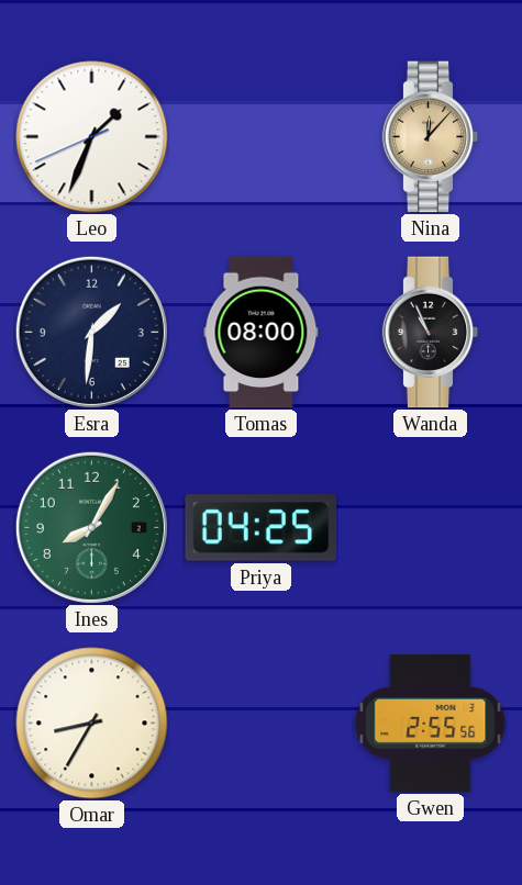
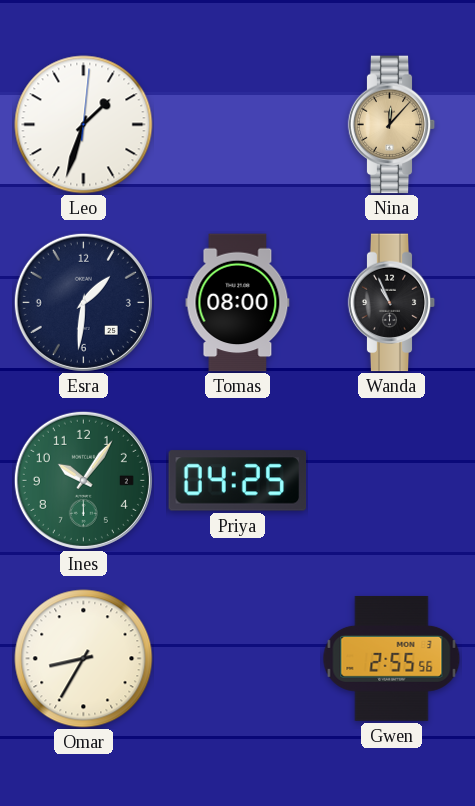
Leo: 1:33:41 -> 1:33:01
Ines: 8:05 -> 10:06
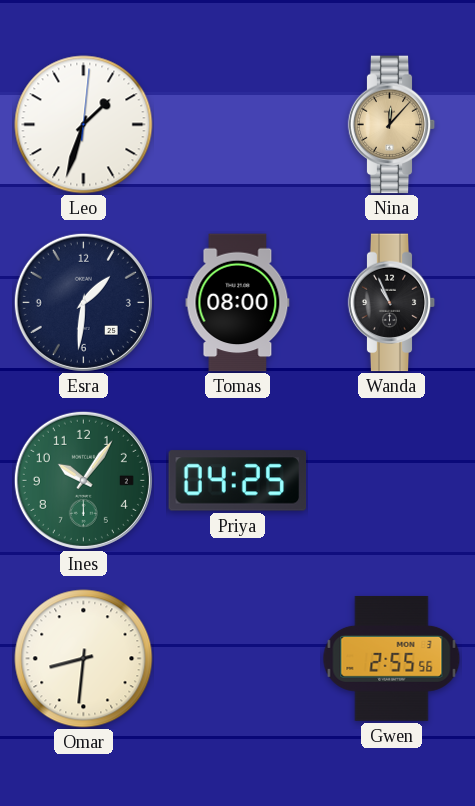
Omar: 8:35 -> 8:31
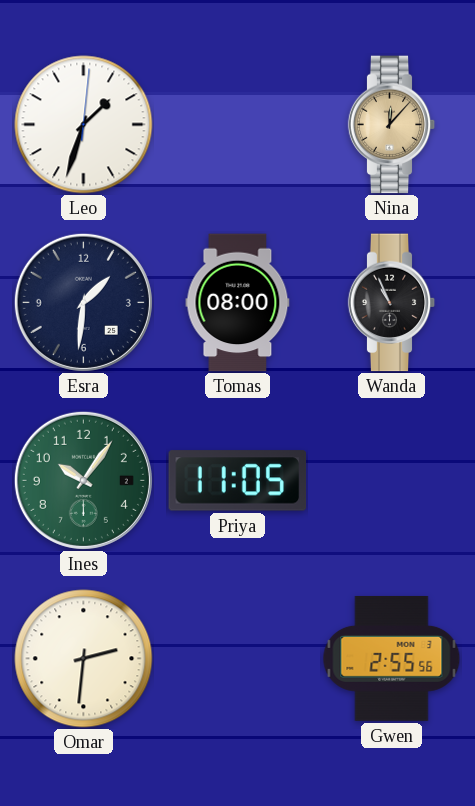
Priya: 04:25 -> 11:05
Omar: 8:31 -> 2:31
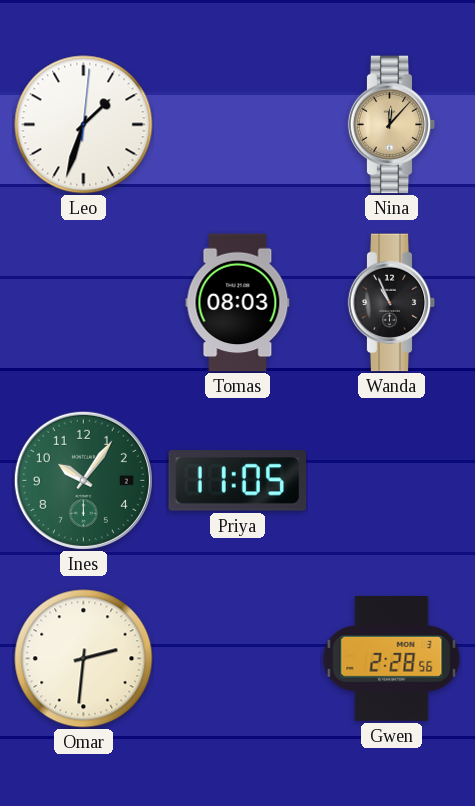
Esra: 1:31 -> none
Tomas: 08:00 -> 08:03
Gwen: 2:55 -> 2:28
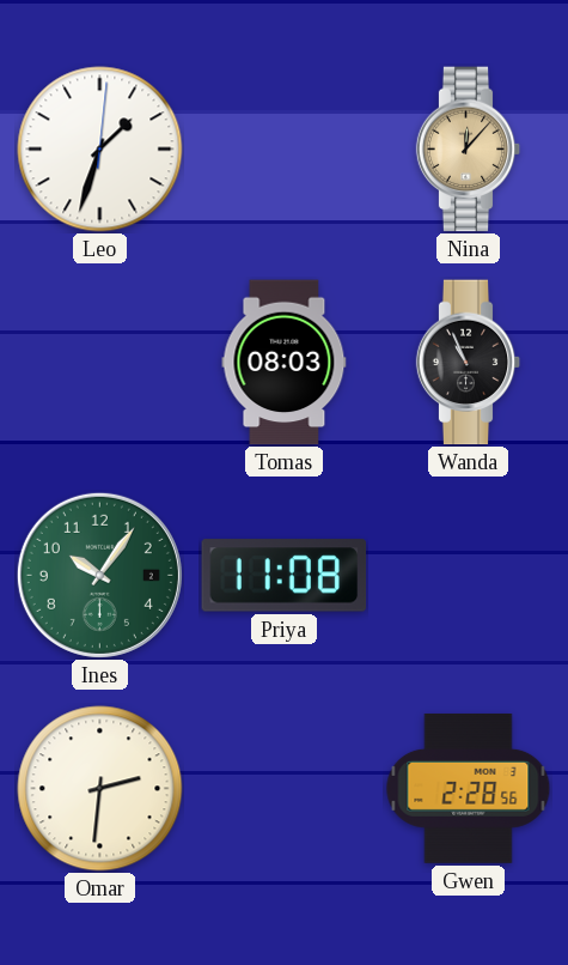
Priya: 11:05 -> 11:08
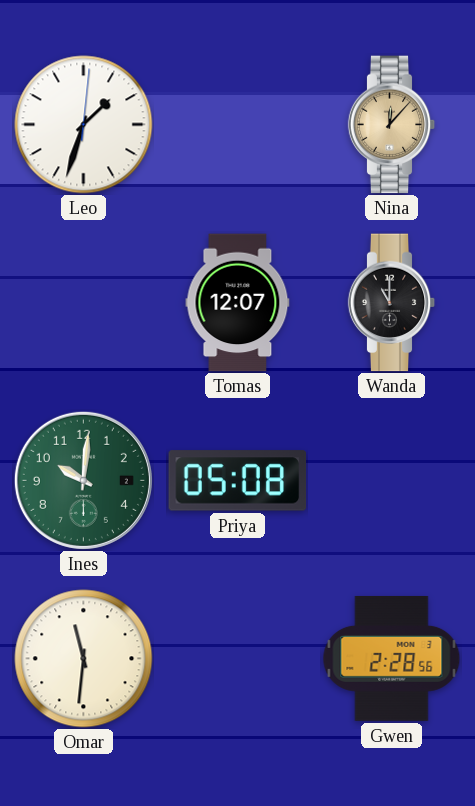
Tomas: 08:03 -> 12:07
Wanda: 10:56 -> 11:00
Ines: 10:06 -> 10:01
Priya: 11:08 -> 05:08
Omar: 2:31 -> 11:31
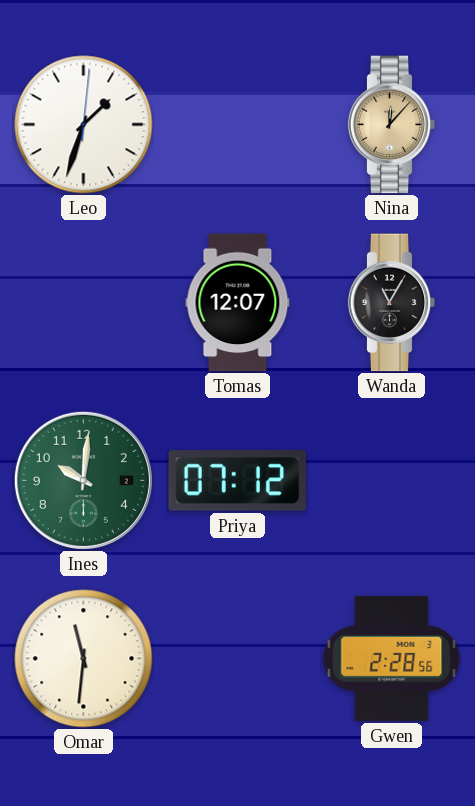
Wanda: 11:00 -> 11:05
Priya: 05:08 -> 07:12
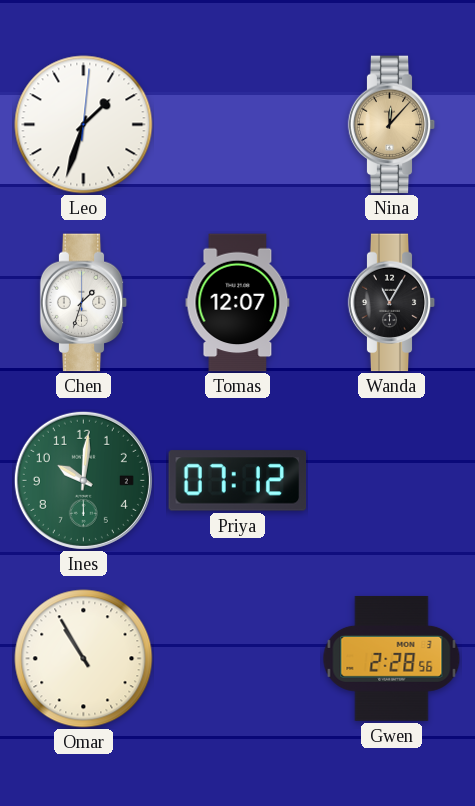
Chen: none -> 1:33
Omar: 11:31 -> 10:55
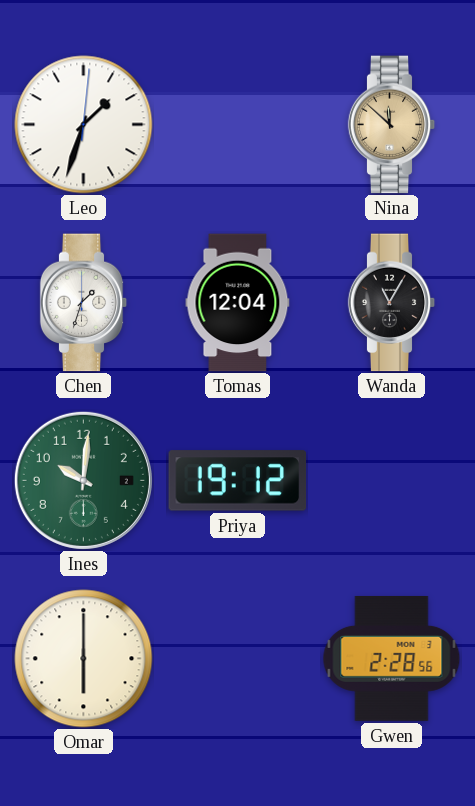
Nina: 12:07 -> 11:52
Tomas: 12:07 -> 12:04
Priya: 07:12 -> 19:12
Omar: 10:55 -> 6:00
